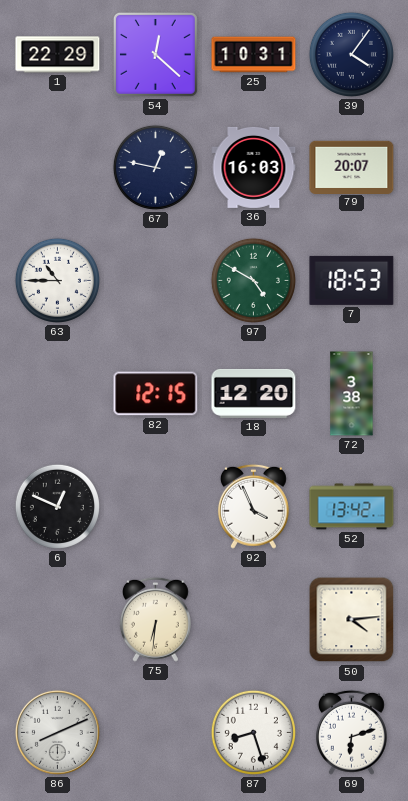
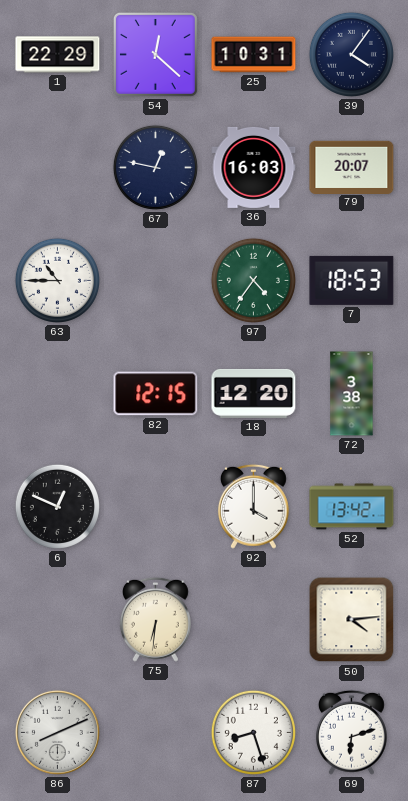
97: 4:50 -> 4:36
92: 3:56 -> 4:00
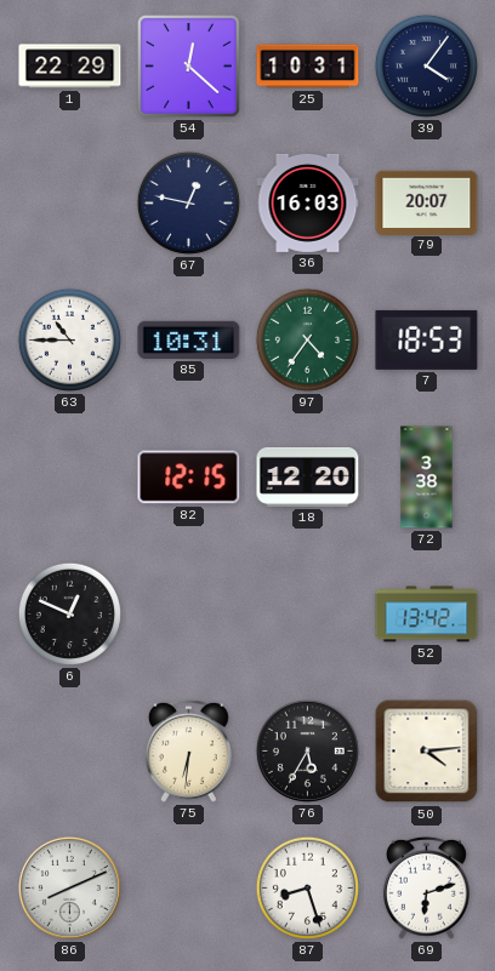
85: none -> 10:31
92: 4:00 -> none
76: none -> 5:35
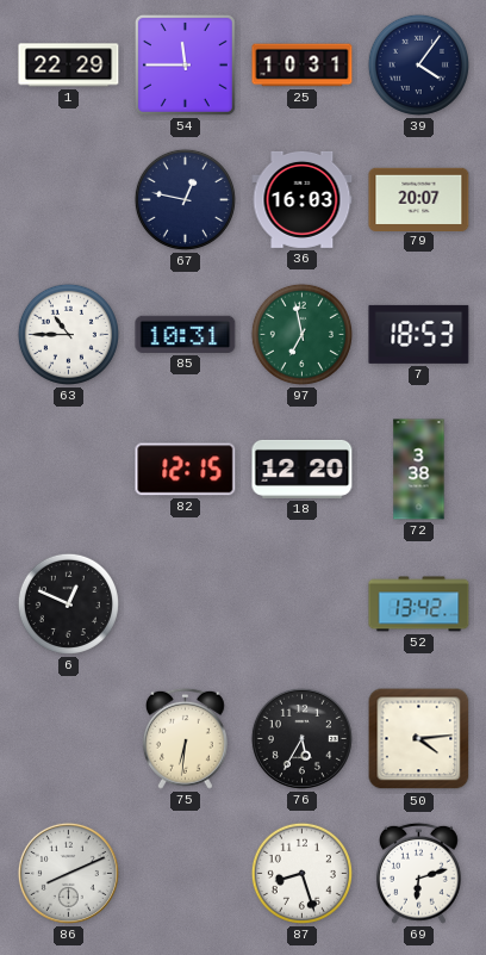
54: 12:22 -> 11:45
97: 4:36 -> 6:58
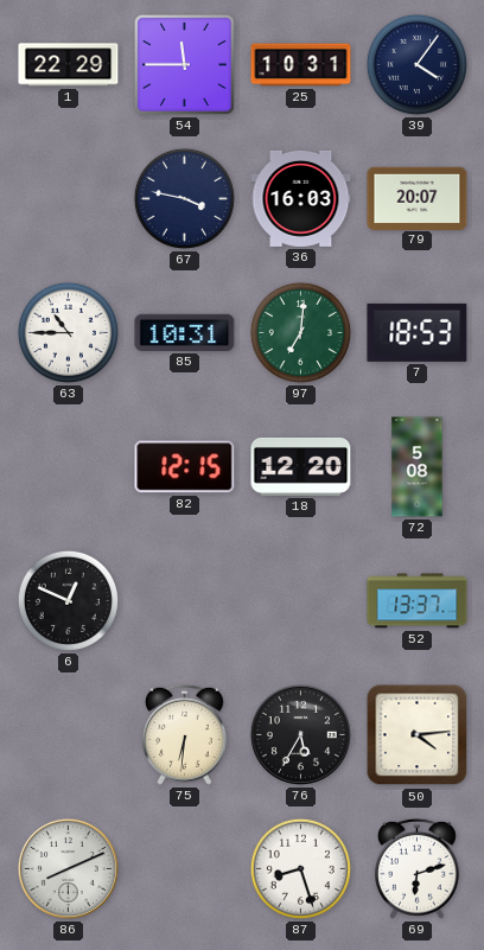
67: 12:47 -> 3:47
97: 6:58 -> 7:01
72: 3:38 -> 5:08
52: 13:42 -> 13:37
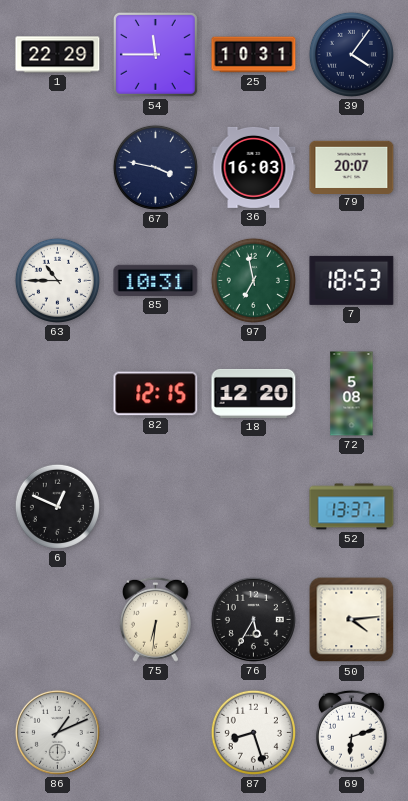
97: 7:01 -> 6:58
86: 8:11 -> 1:11
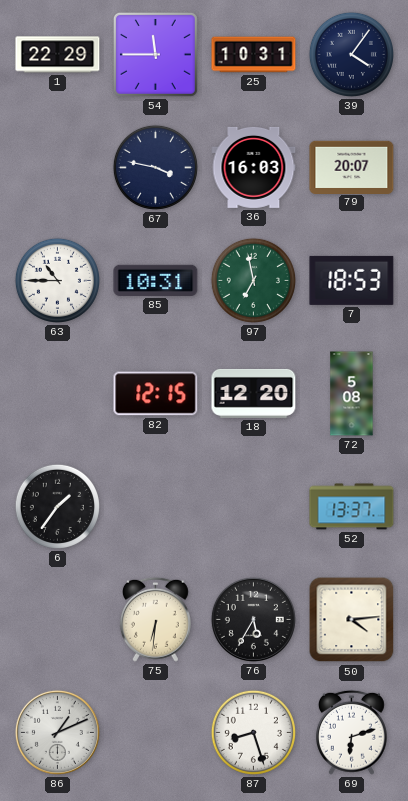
6: 12:49 -> 1:36
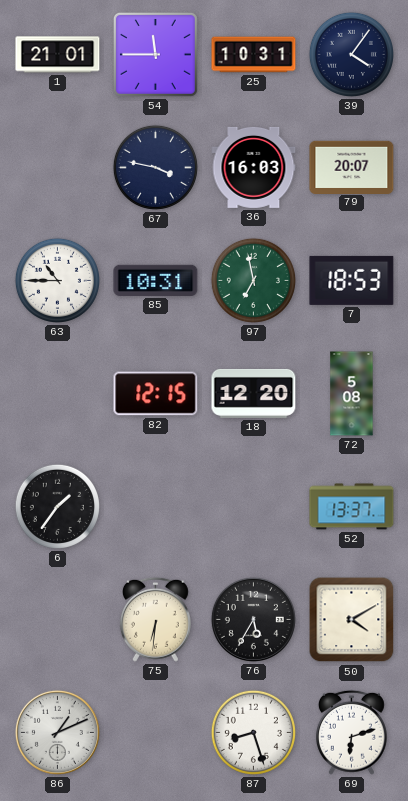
1: 22:29 -> 21:01
50: 4:14 -> 4:10
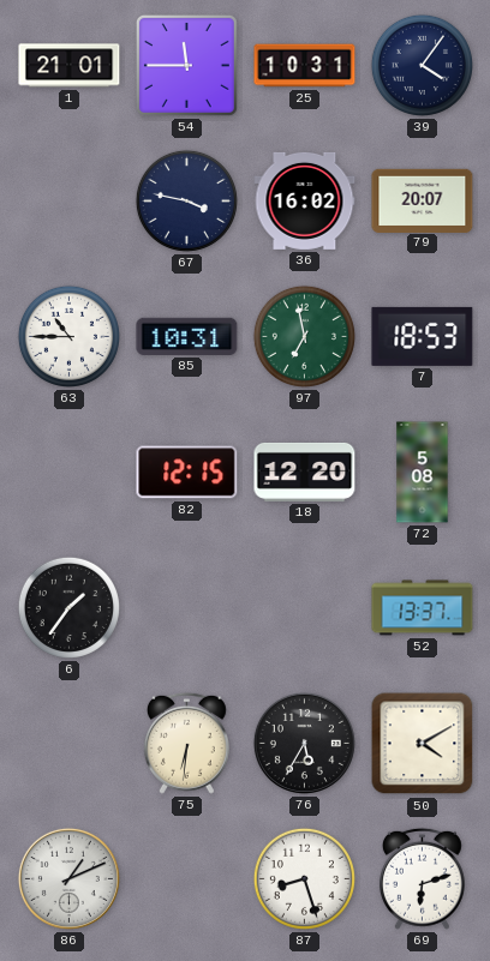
36: 16:03 -> 16:02
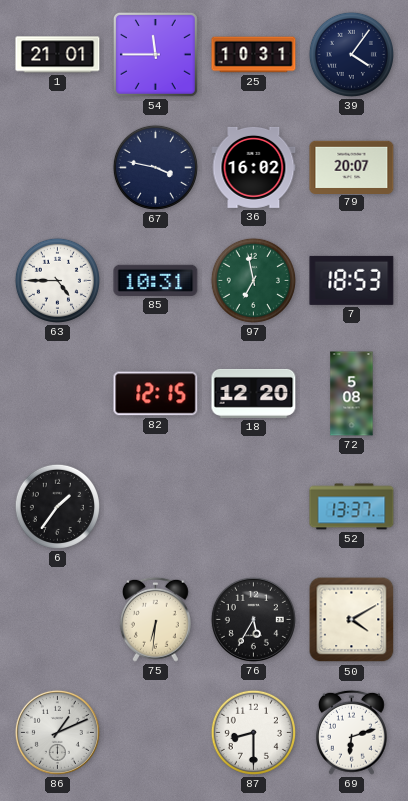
63: 10:45 -> 4:45
87: 8:27 -> 8:30
